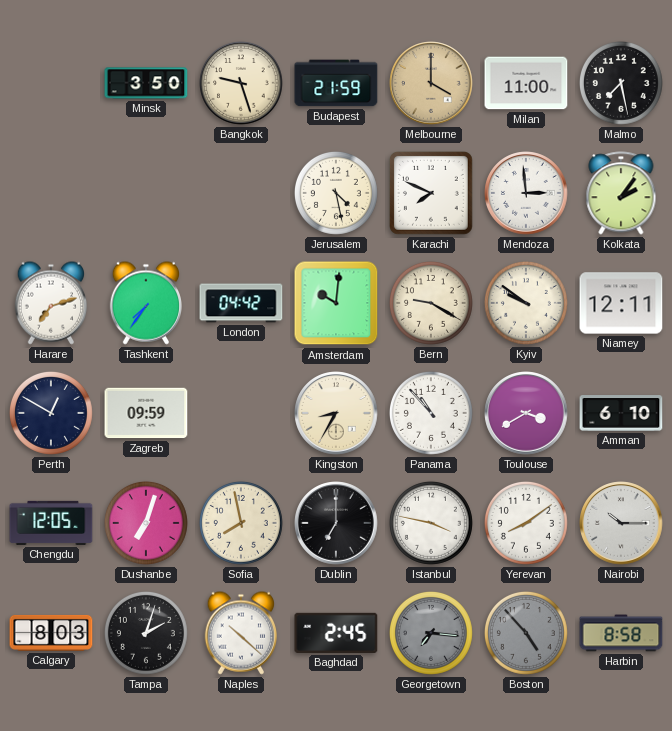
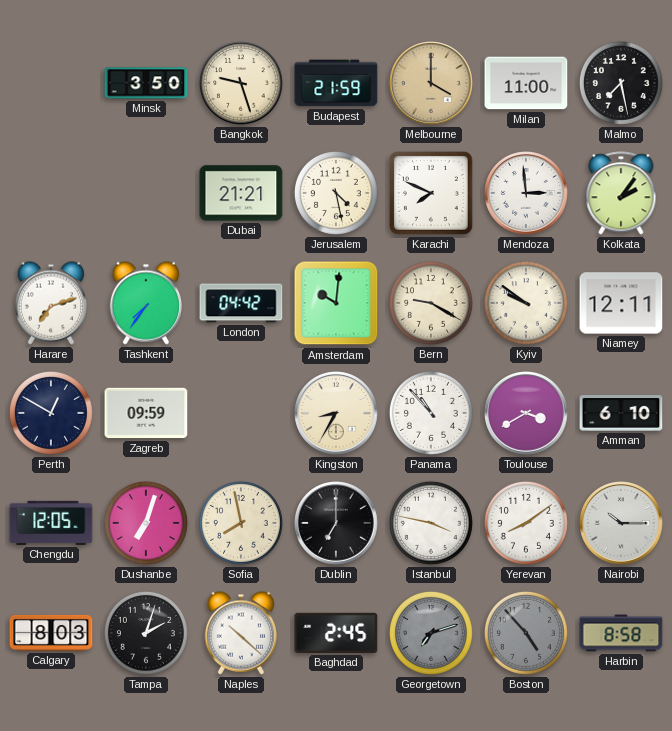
Dubai: none -> 21:21
Georgetown: 7:16 -> 7:12
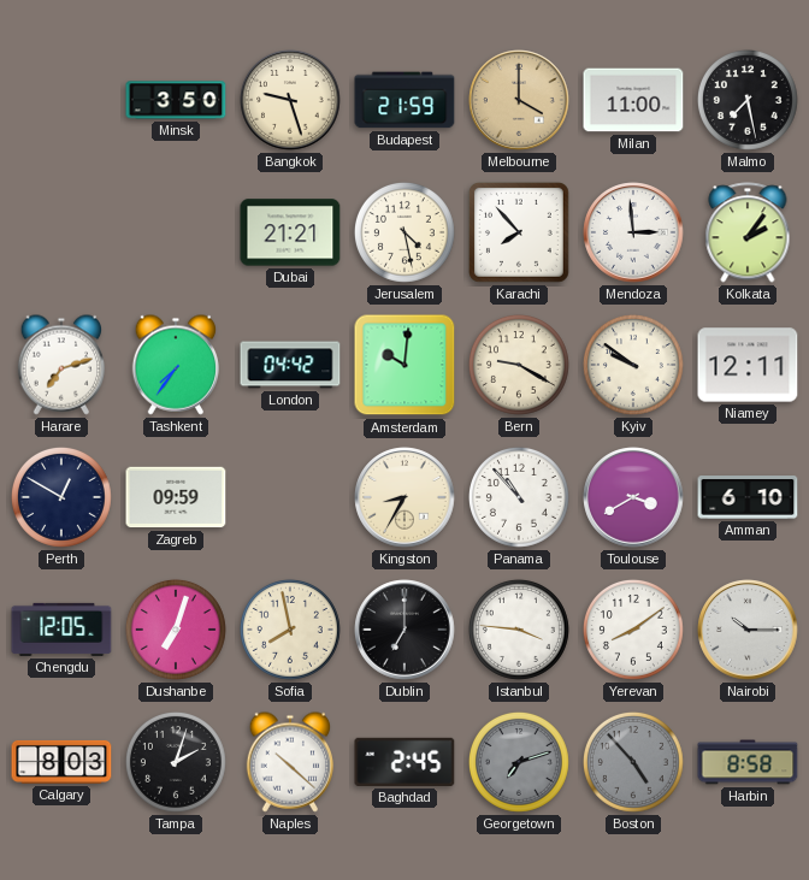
Karachi: 7:49 -> 7:53
Istanbul: 3:47 -> 3:46
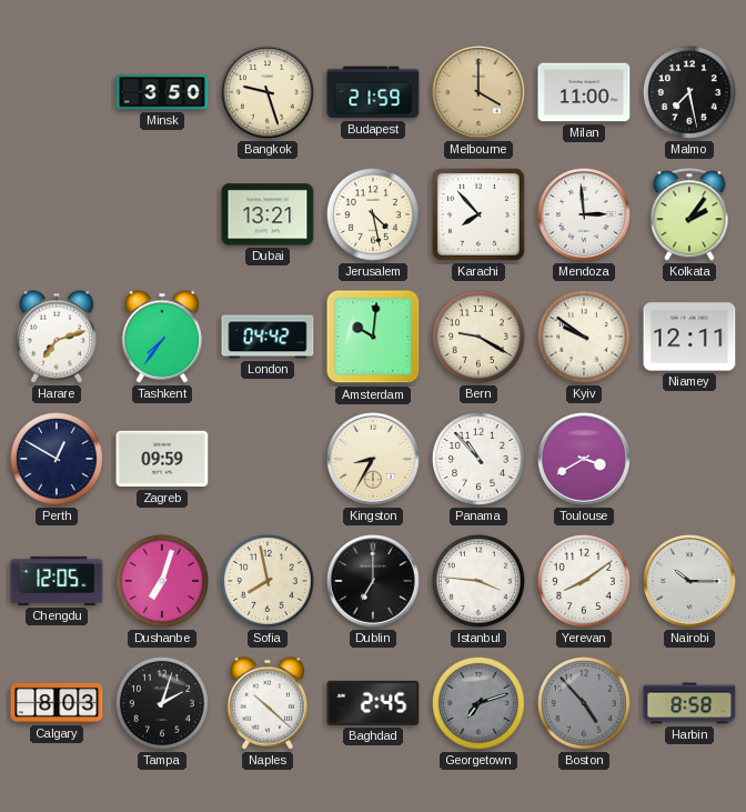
Dubai: 21:21 -> 13:21
Amman: 6:10 -> none
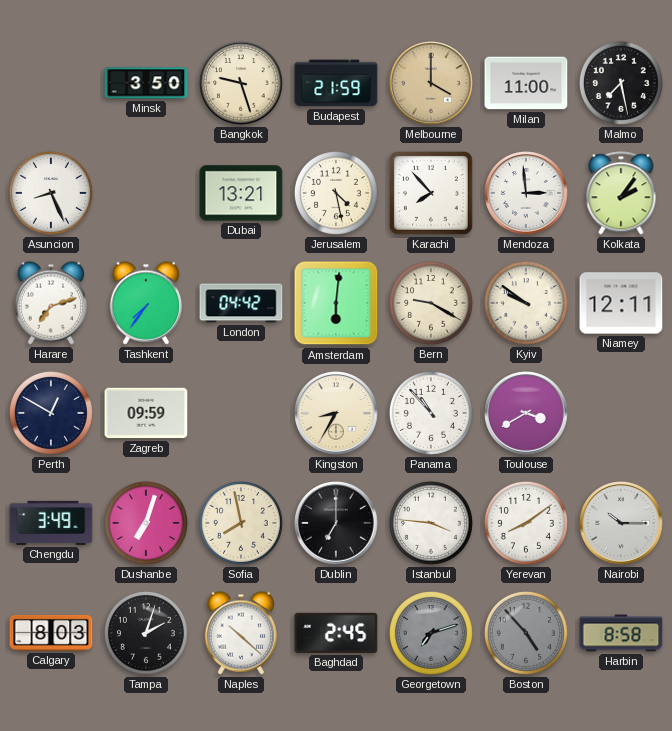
Asuncion: none -> 8:26
Amsterdam: 10:01 -> 6:01
Chengdu: 12:05 -> 3:49
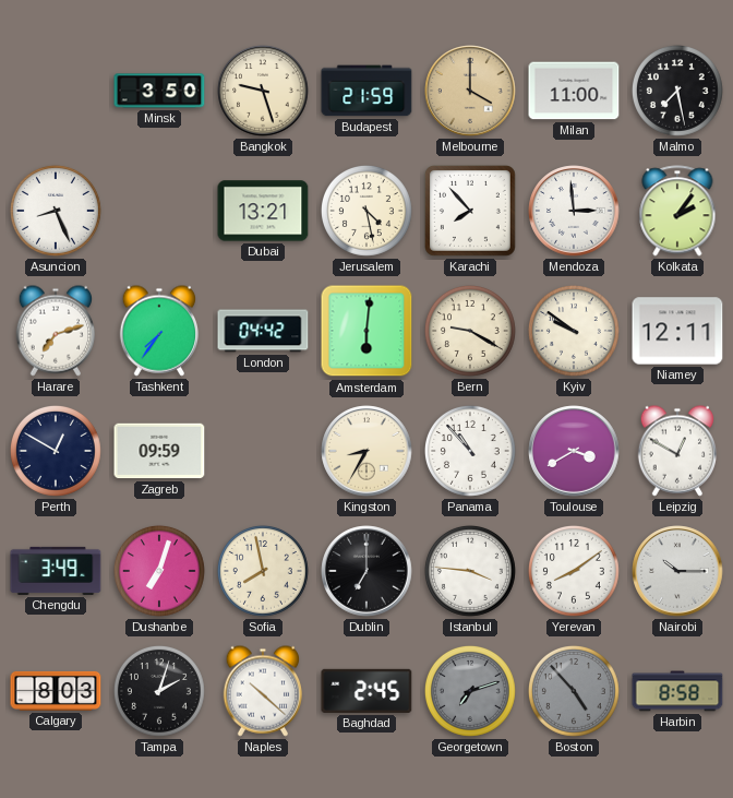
Leipzig: none -> 12:50
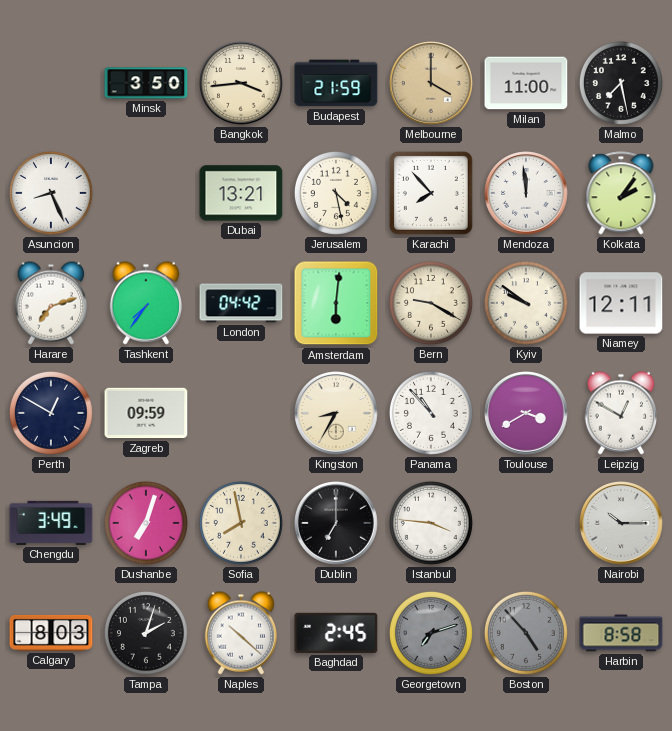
Bangkok: 9:27 -> 3:44
Mendoza: 2:59 -> 11:59
Yerevan: 8:09 -> none
